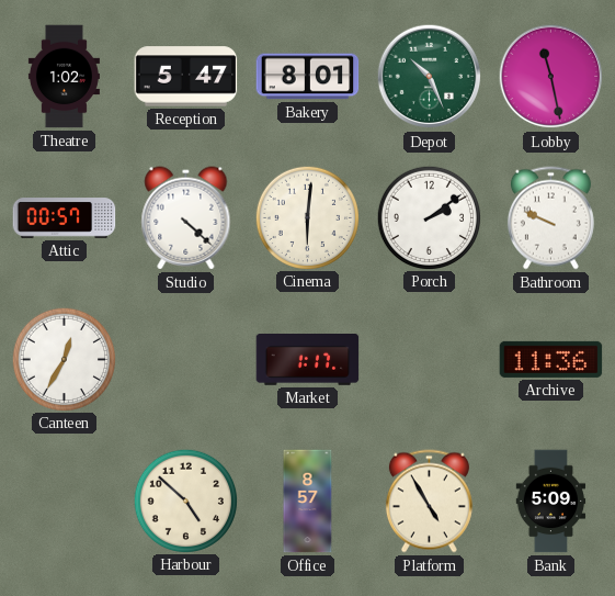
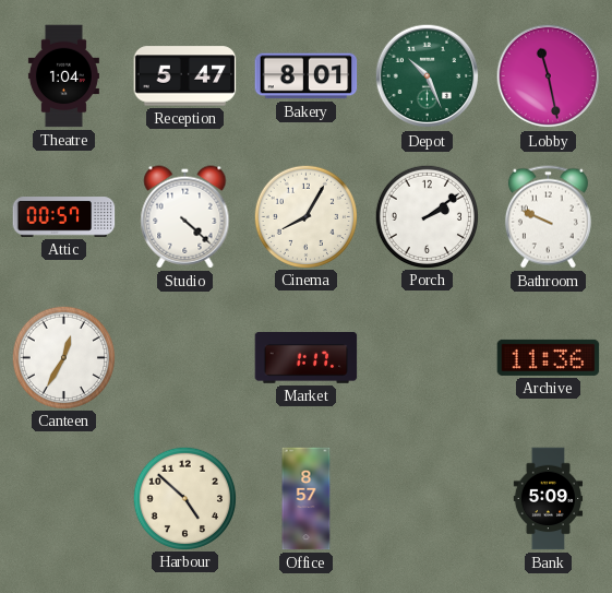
Theatre: 1:02 -> 1:04
Cinema: 6:01 -> 8:05
Platform: 4:55 -> none
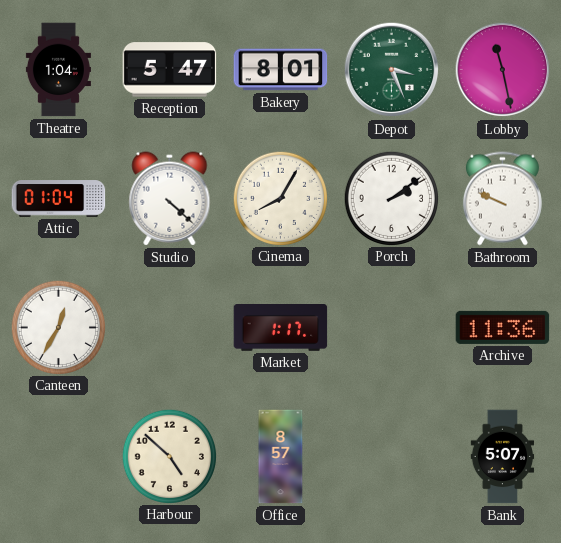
Depot: 10:26 -> 3:26
Attic: 00:57 -> 01:04
Bank: 5:09 -> 5:07
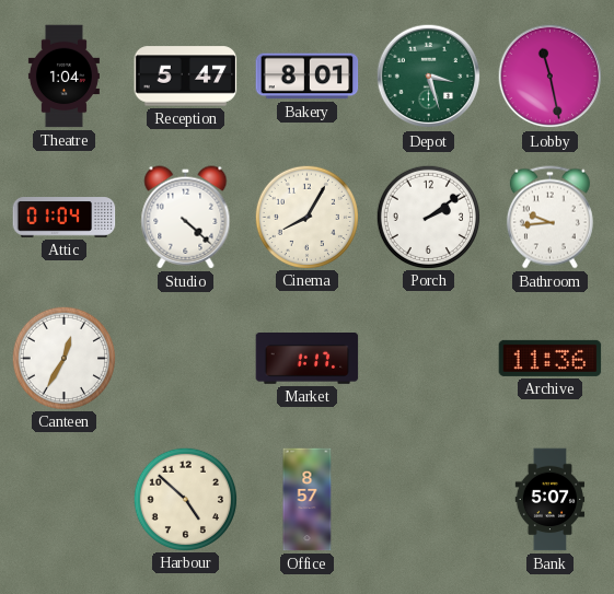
Depot: 3:26 -> 3:27
Bathroom: 9:49 -> 9:44
